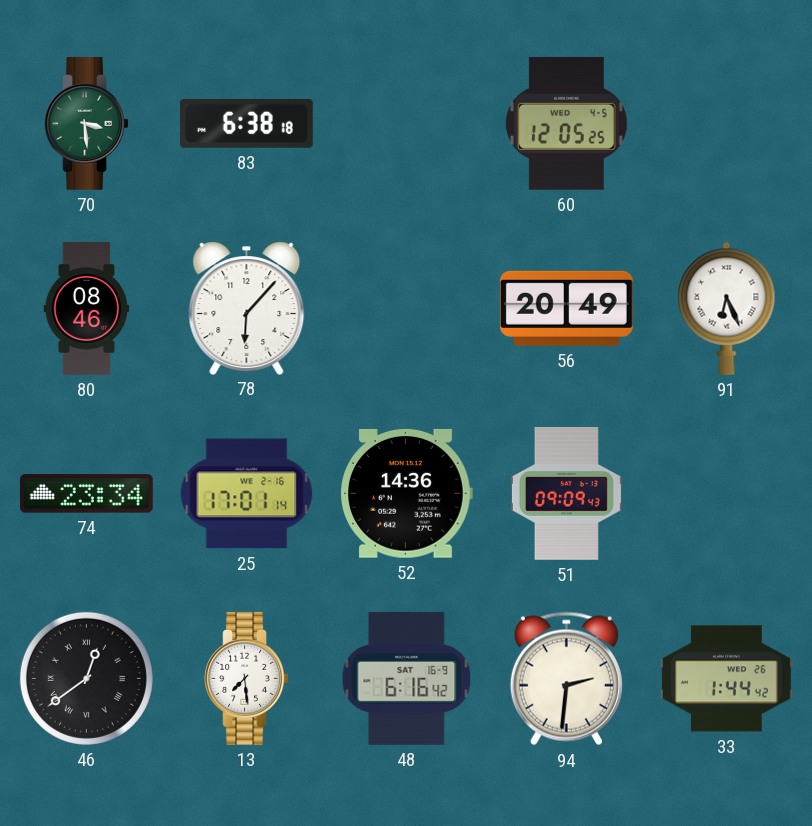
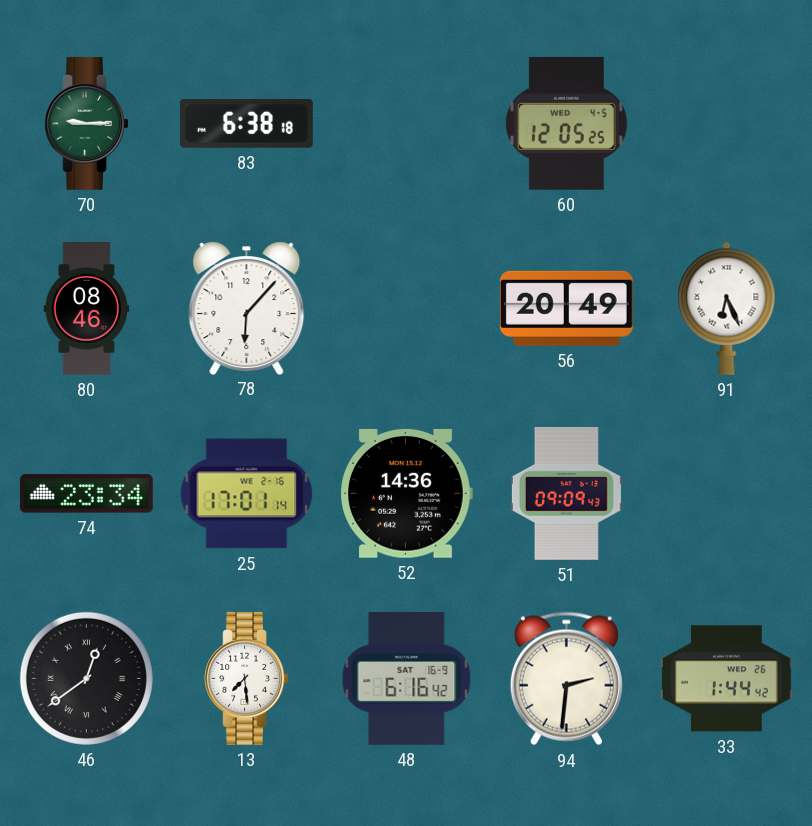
70: 3:29 -> 9:15
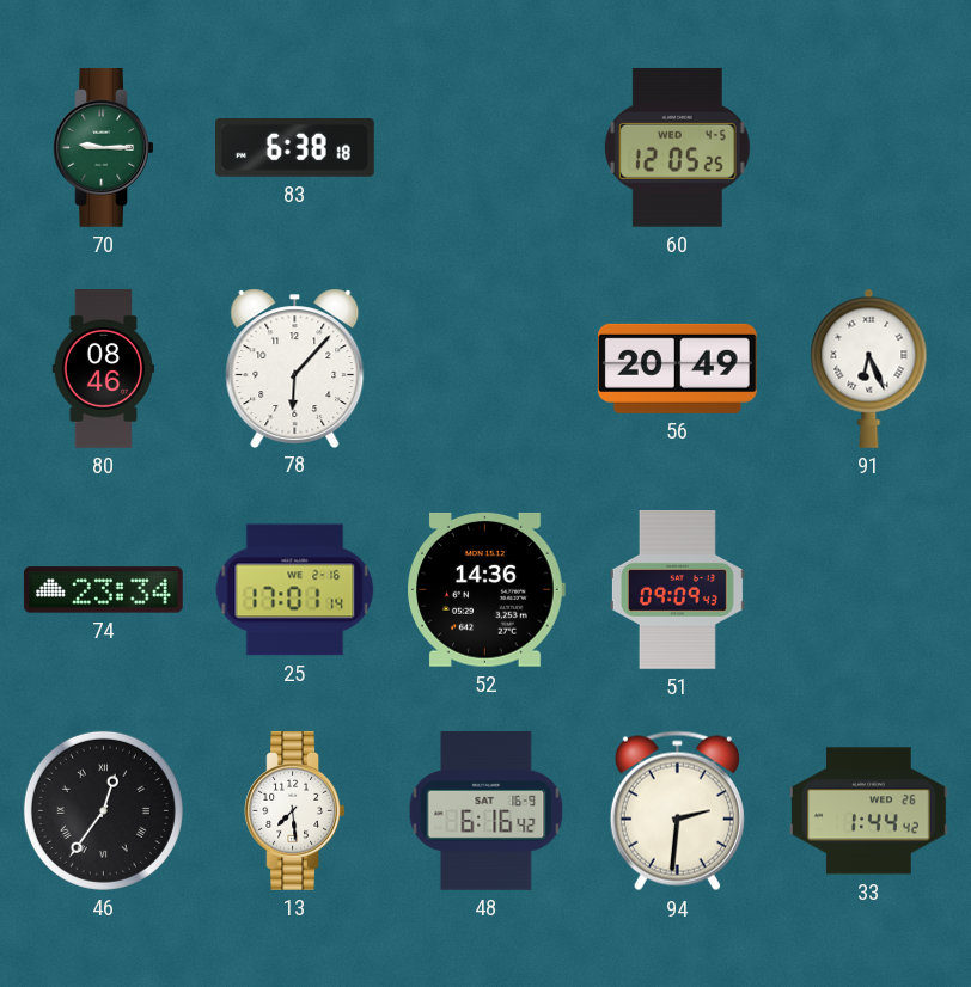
46: 12:39 -> 12:36
